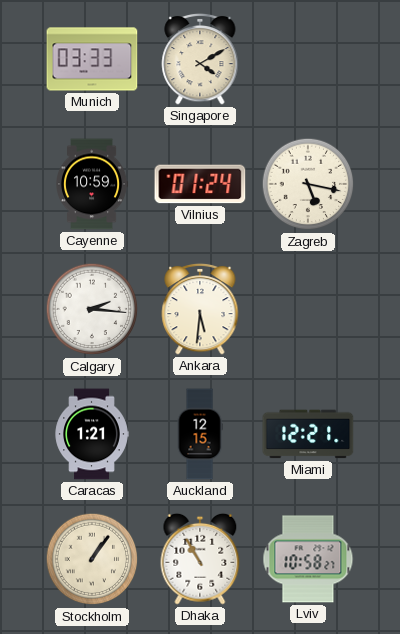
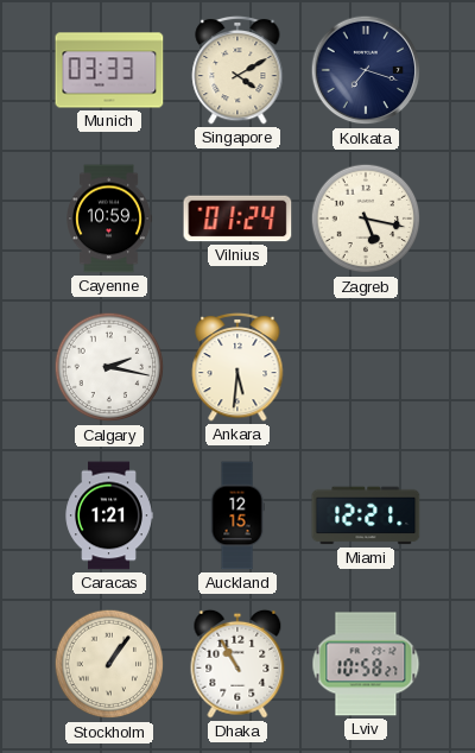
Kolkata: none -> 7:18
Calgary: 2:16 -> 2:17
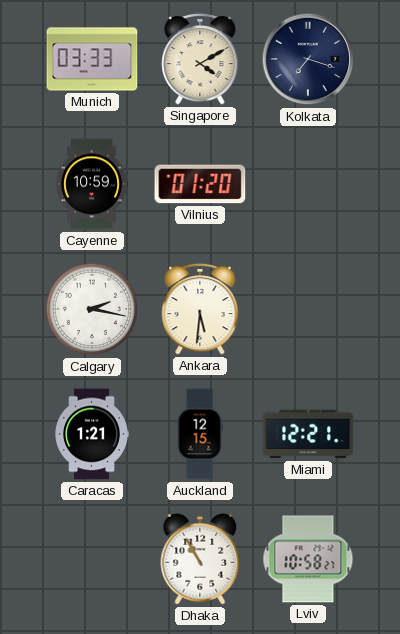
Vilnius: 01:24 -> 01:20
Zagreb: 5:17 -> none
Stockholm: 1:06 -> none
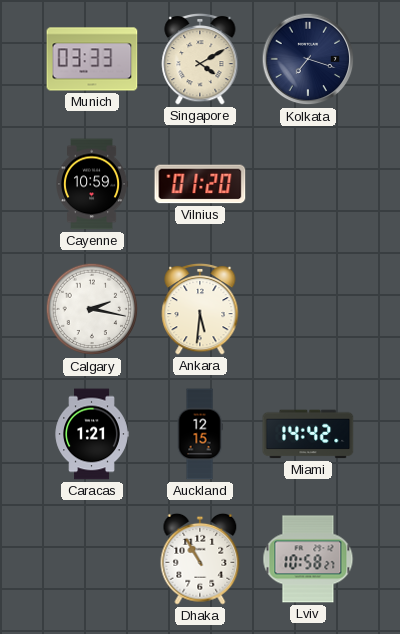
Miami: 12:21 -> 14:42
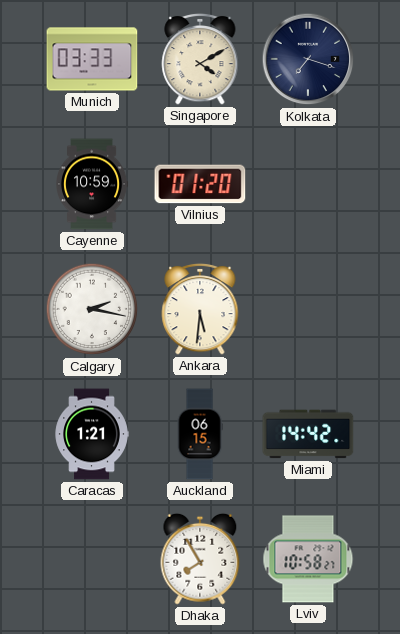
Auckland: 12:15 -> 06:15
Dhaka: 10:55 -> 7:55
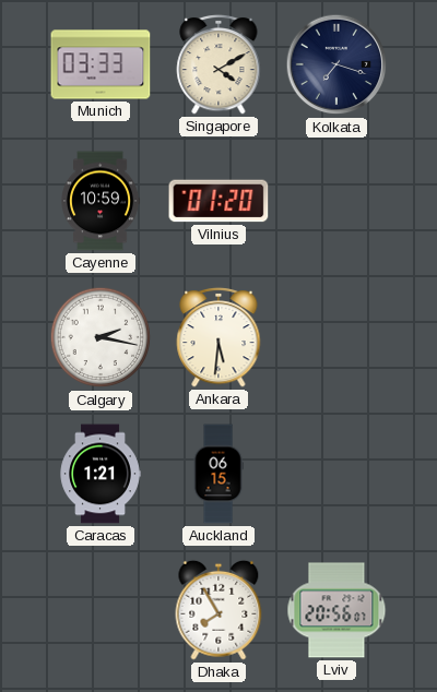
Miami: 14:42 -> none
Lviv: 10:58 -> 20:56
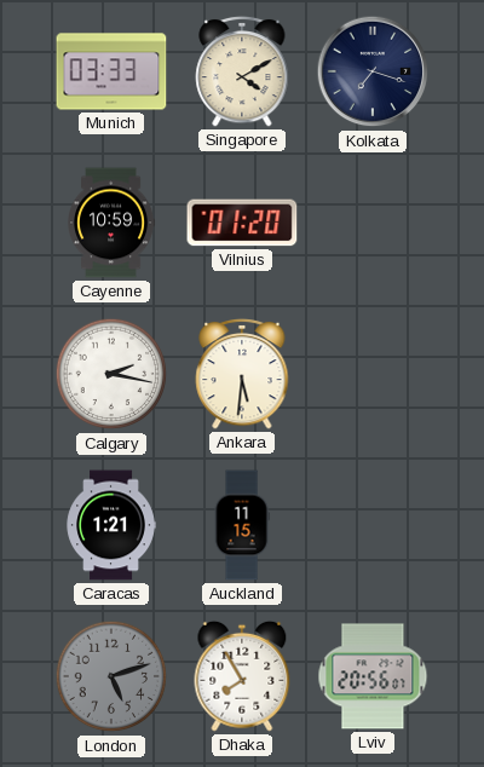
Auckland: 06:15 -> 11:15
London: none -> 5:12
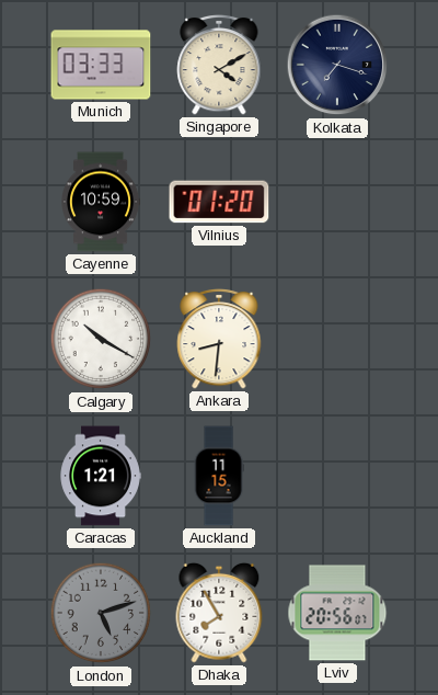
Calgary: 2:17 -> 10:20
Ankara: 5:31 -> 8:31
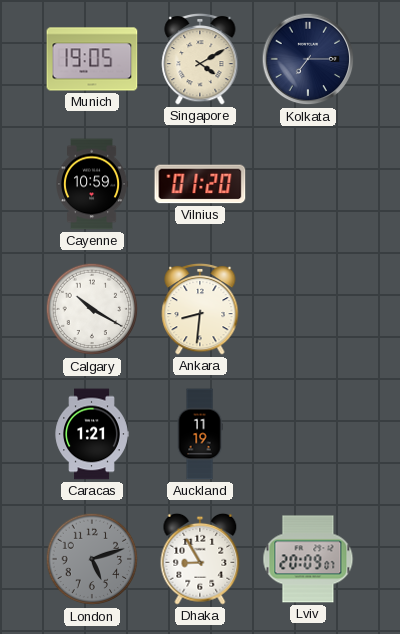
Munich: 03:33 -> 19:05
Kolkata: 7:18 -> 7:15
Auckland: 11:15 -> 11:19
Dhaka: 7:55 -> 8:55
Lviv: 20:56 -> 20:09
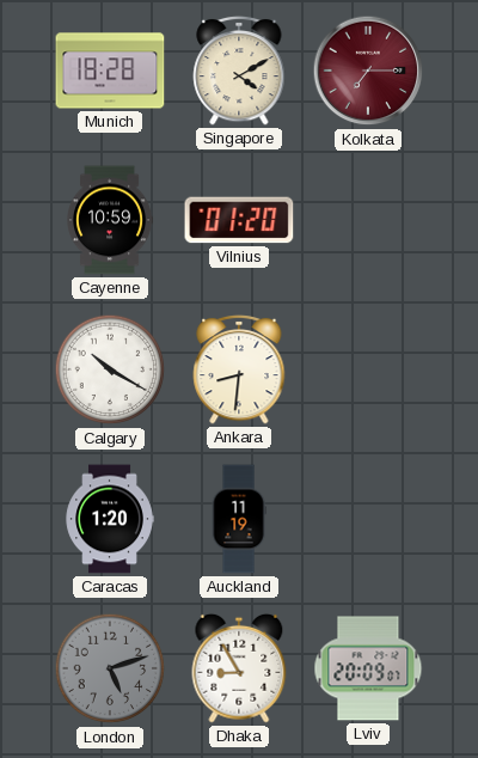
Munich: 19:05 -> 18:28
Kolkata dial: navy -> burgundy
Caracas: 1:21 -> 1:20
